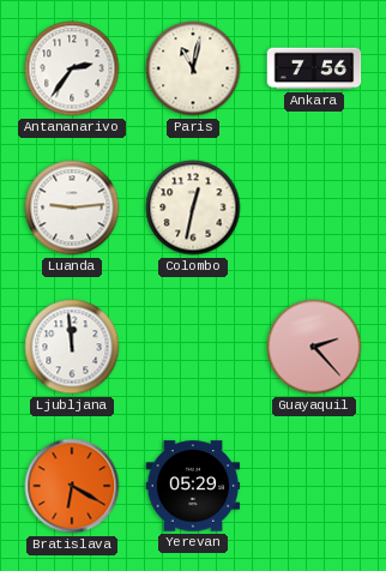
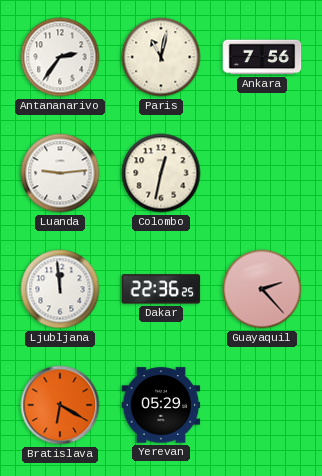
Dakar: none -> 22:36
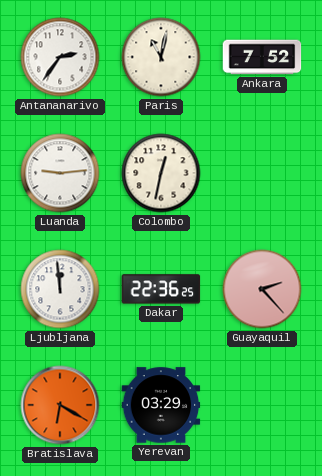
Ankara: 7:56 -> 7:52
Yerevan: 05:29 -> 03:29
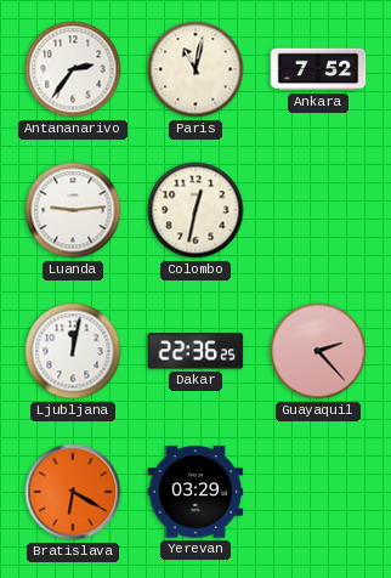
Ljubljana: 11:59 -> 12:02
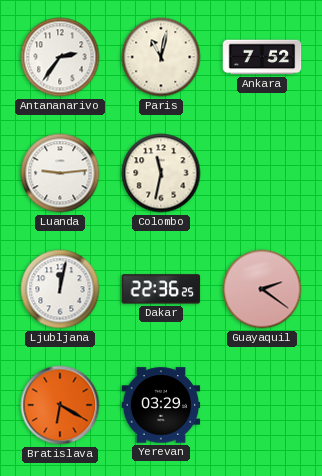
Colombo: 12:32 -> 11:32
Guayaquil: 2:23 -> 2:21
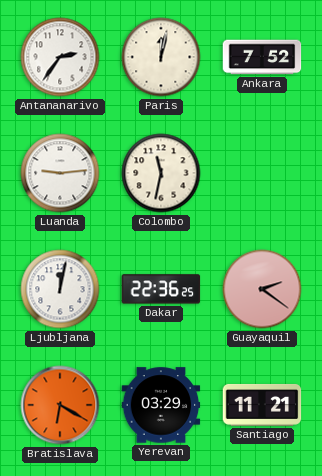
Paris: 11:02 -> 12:02
Santiago: none -> 11:21
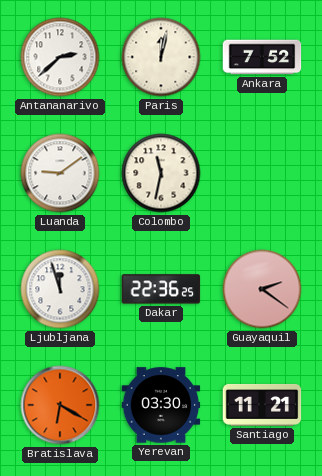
Antananarivo: 2:36 -> 2:38
Luanda: 9:14 -> 9:09
Ljubljana: 12:02 -> 11:57
Yerevan: 03:29 -> 03:30
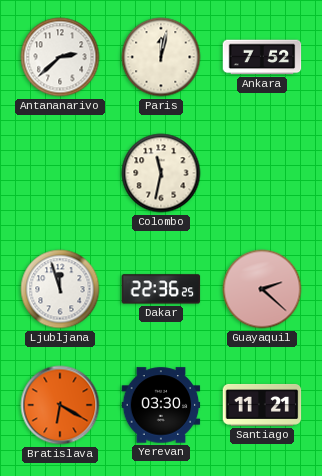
Luanda: 9:09 -> none
Guayaquil: 2:21 -> 2:22
